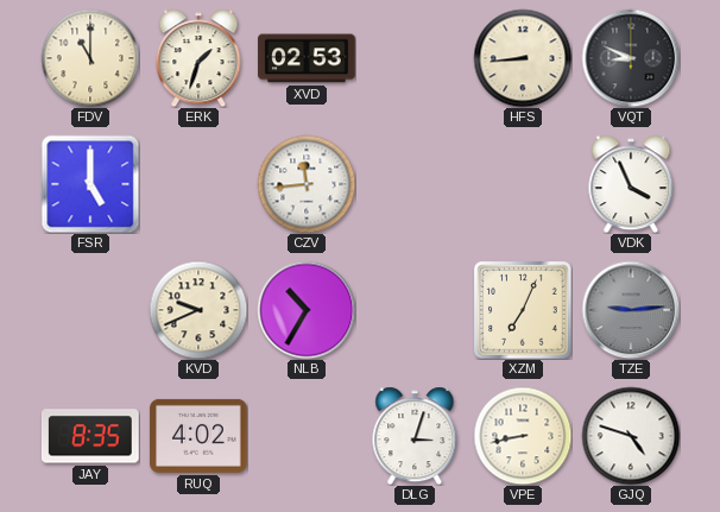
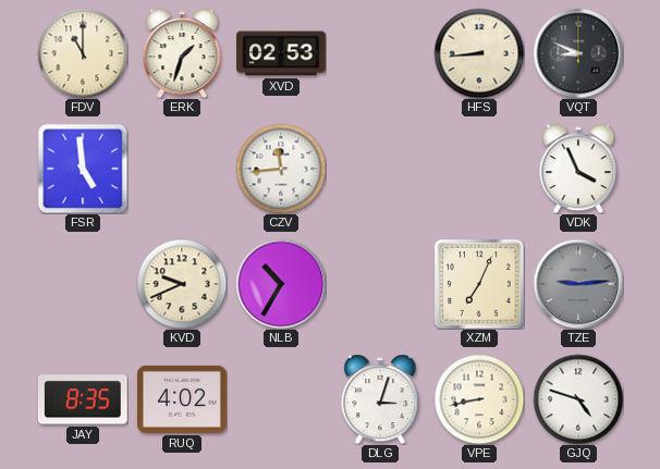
FSR: 5:00 -> 4:59
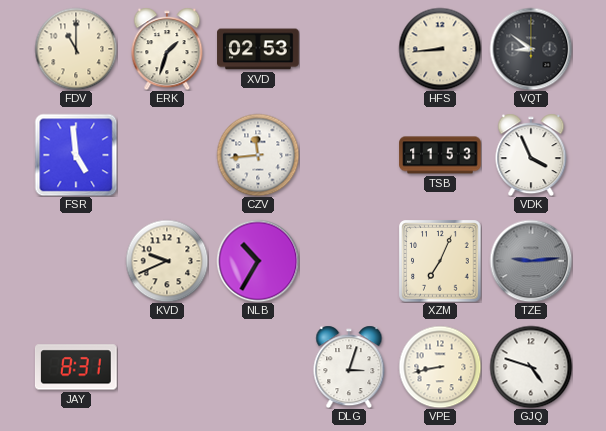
VQT: 8:49 -> 8:51
TSB: none -> 11:53
JAY: 8:35 -> 8:31
RUQ: 4:02 -> none
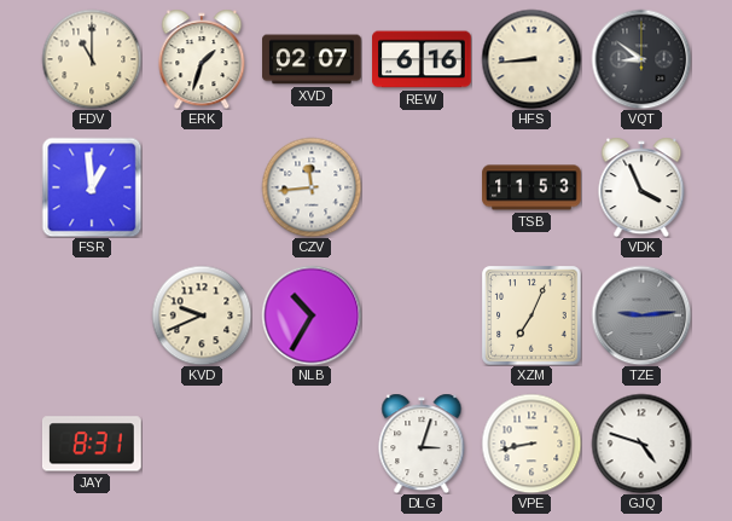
XVD: 02:53 -> 02:07
REW: none -> 6:16
FSR: 4:59 -> 12:59
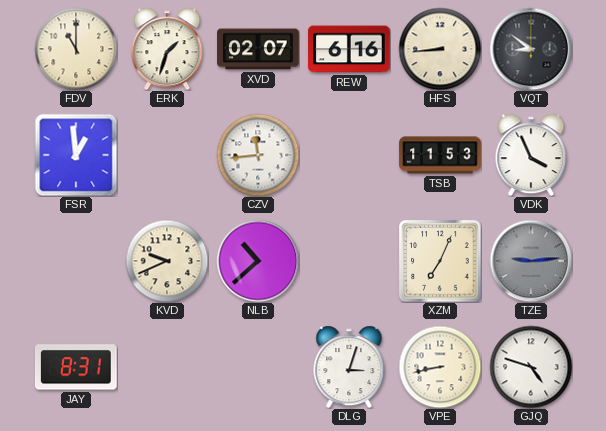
NLB: 10:35 -> 10:38
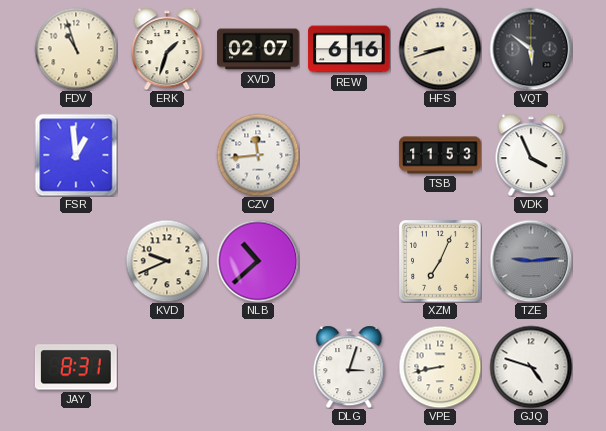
FDV: 11:00 -> 10:57
HFS: 8:44 -> 8:42
VQT: 8:51 -> 5:51
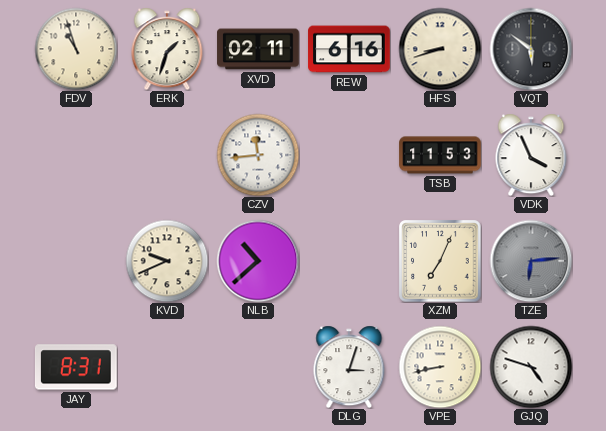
XVD: 02:07 -> 02:11
FSR: 12:59 -> none
TZE: 9:14 -> 6:14
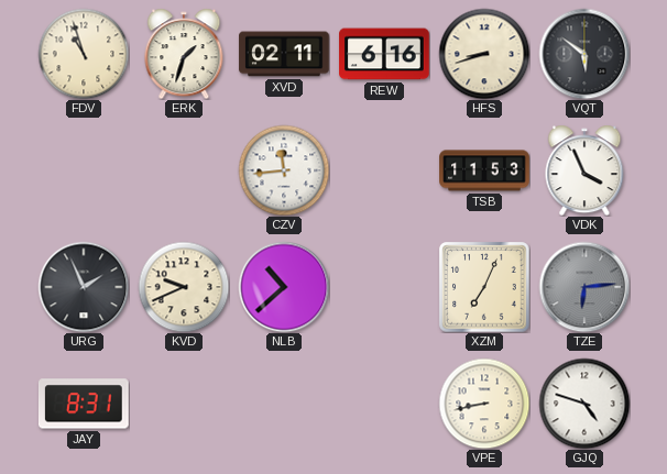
URG: none -> 1:56
DLG: 3:03 -> none
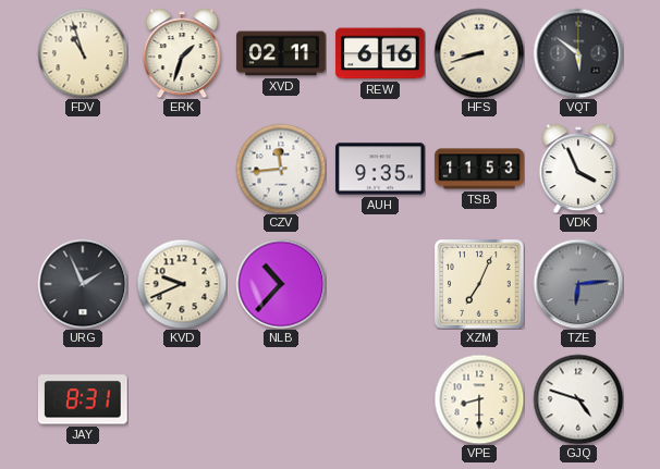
AUH: none -> 9:35
NLB: 10:38 -> 10:37
VPE: 8:43 -> 8:30
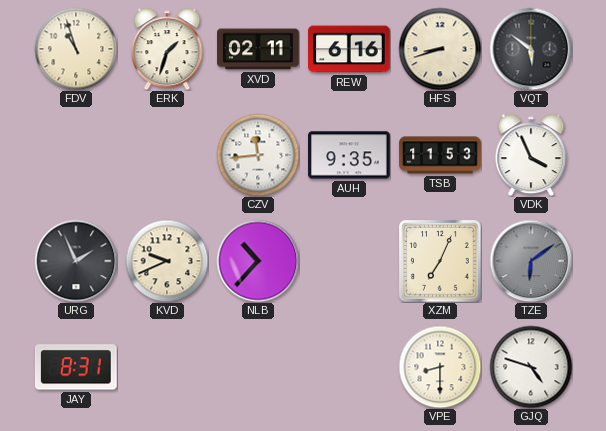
TZE: 6:14 -> 6:09
